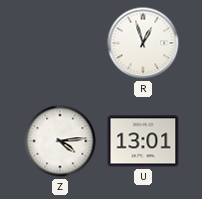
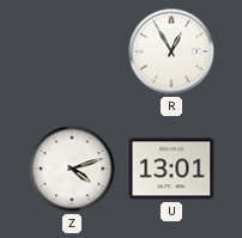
R: 12:57 -> 12:55
Z: 4:14 -> 4:12
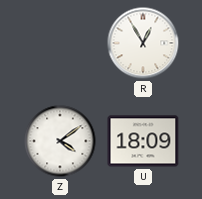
Z: 4:12 -> 4:09
U: 13:01 -> 18:09
